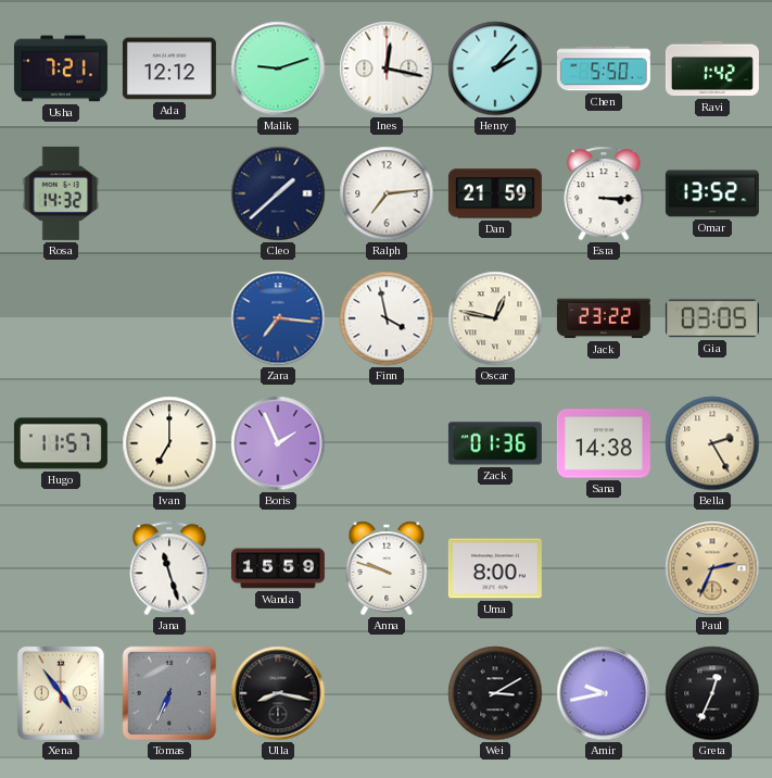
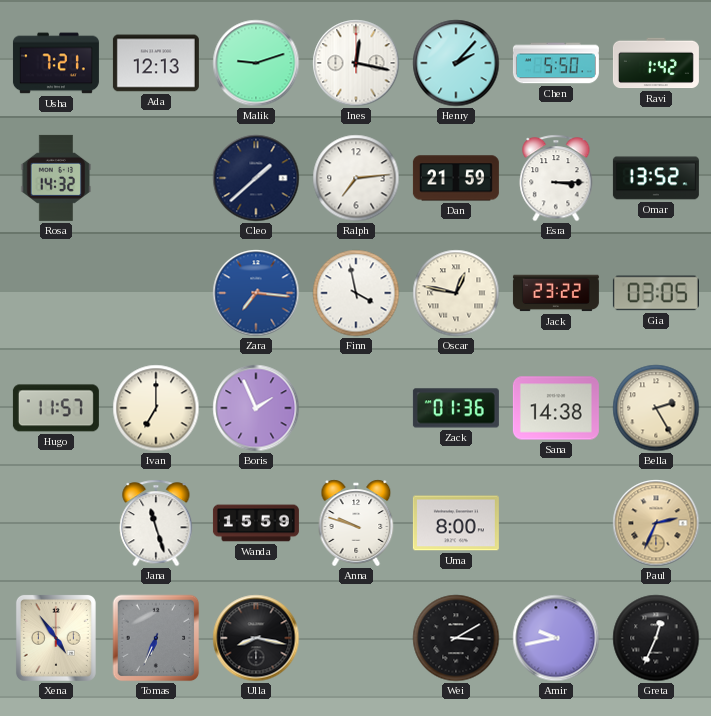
Ada: 12:12 -> 12:13
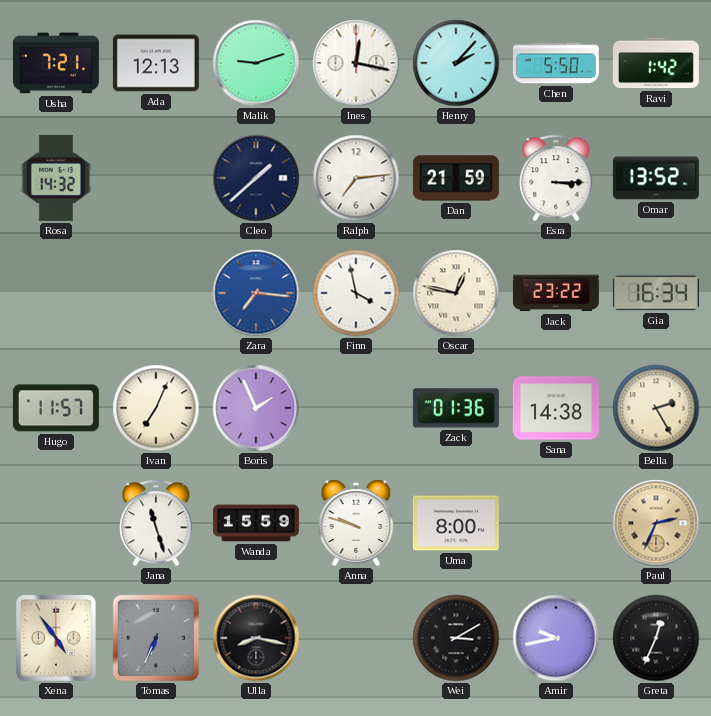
Gia: 03:05 -> 16:34
Ivan: 7:00 -> 7:04
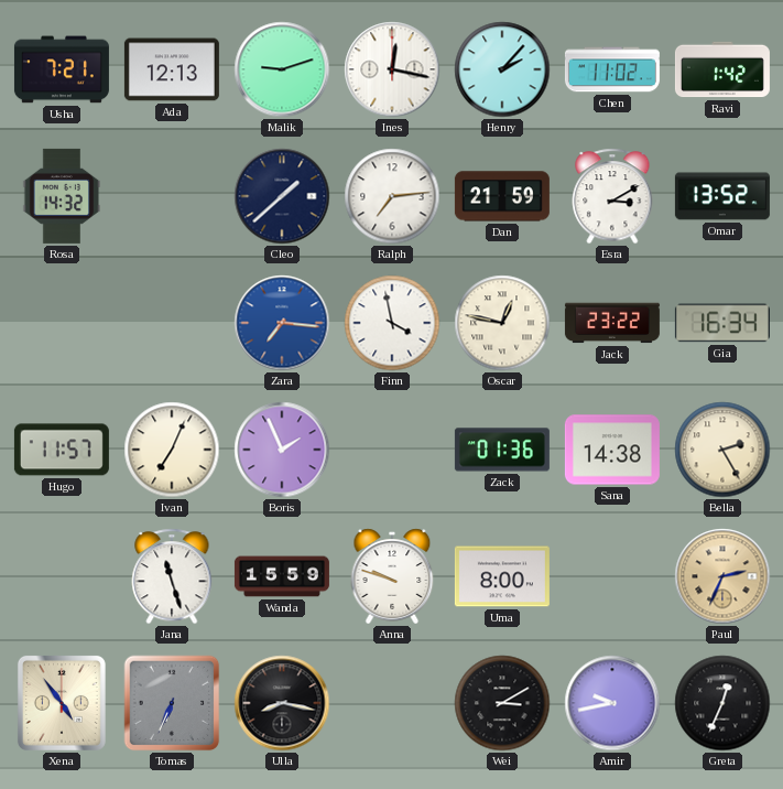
Chen: 5:50 -> 11:02
Esra: 3:15 -> 3:10
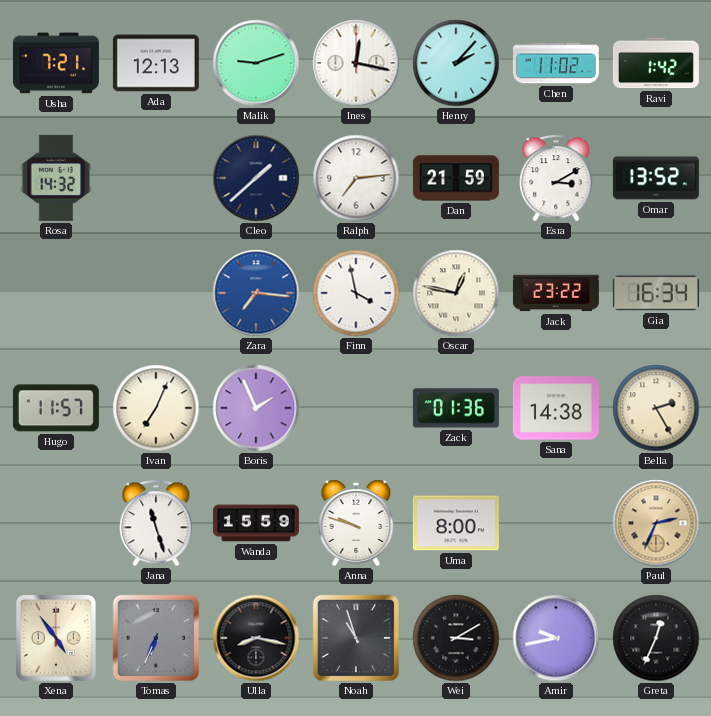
Noah: none -> 10:57
